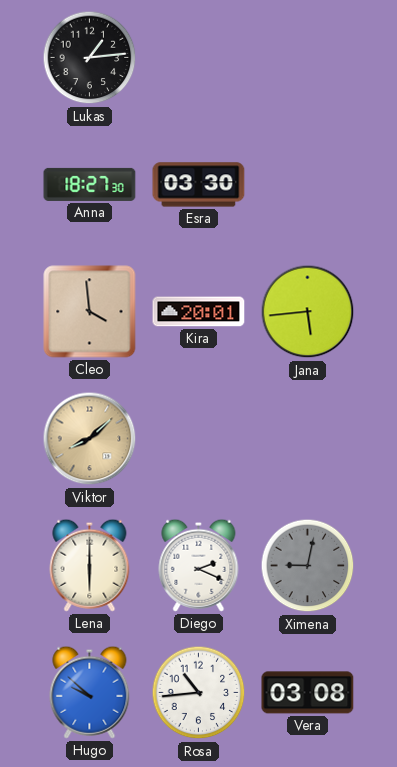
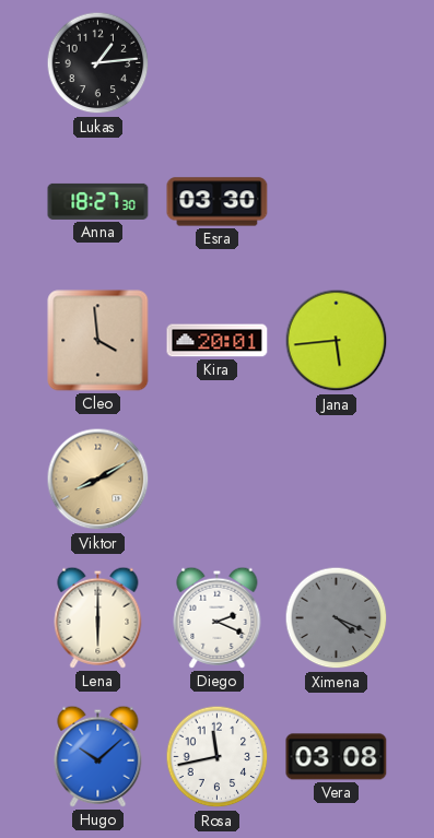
Viktor: 8:08 -> 8:10
Ximena: 9:02 -> 4:19
Hugo: 9:52 -> 10:08
Rosa: 10:44 -> 11:43
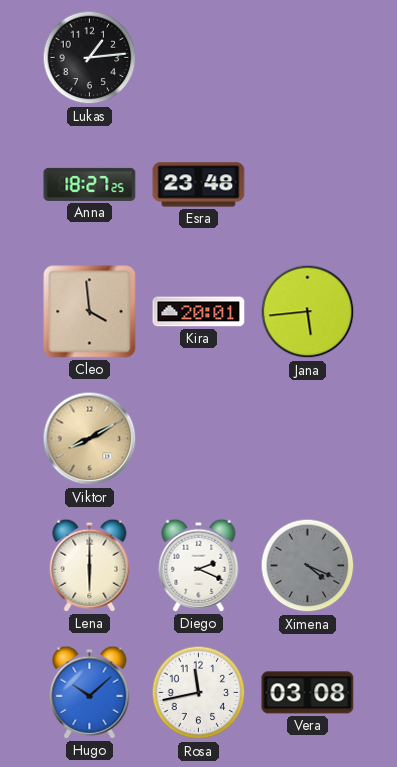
Anna: 18:27:30 -> 18:27:25
Esra: 03:30 -> 23:48
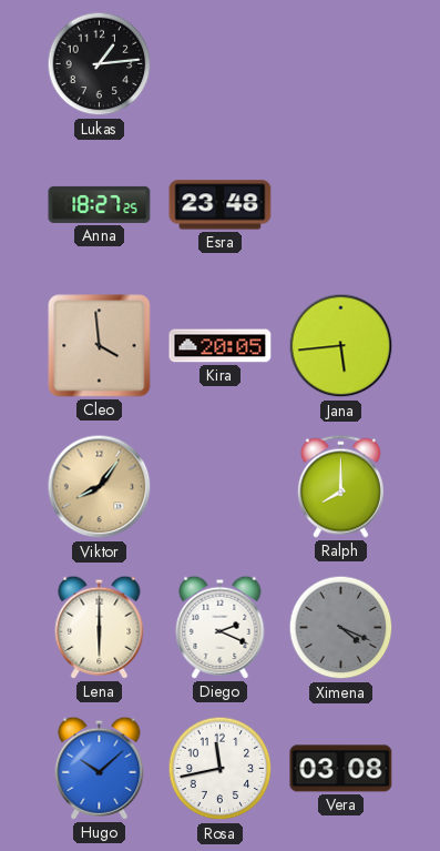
Kira: 20:01 -> 20:05
Viktor: 8:10 -> 8:06
Ralph: none -> 8:00
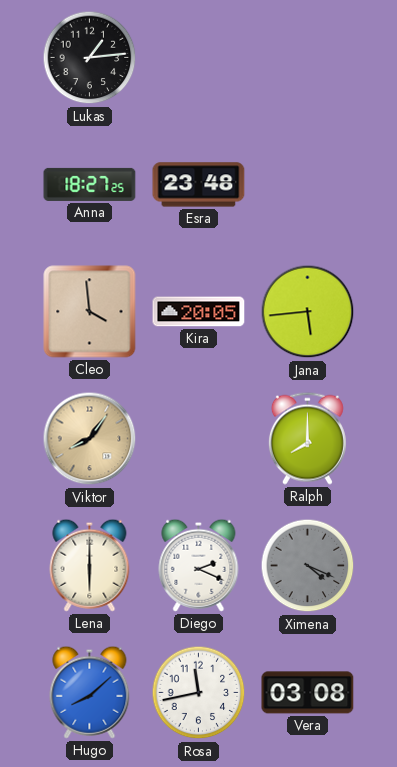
Hugo: 10:08 -> 8:08
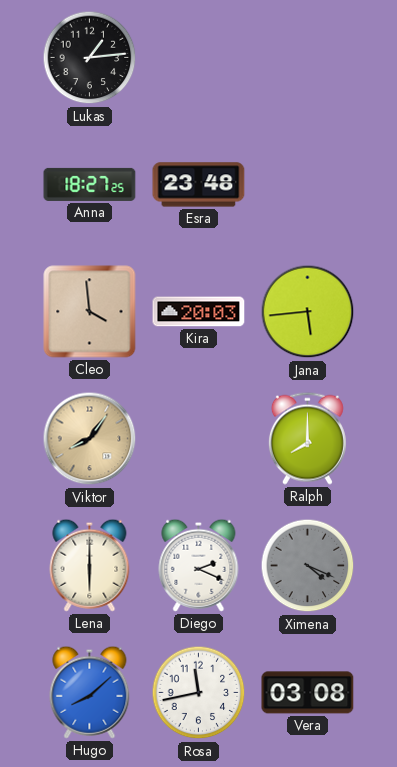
Kira: 20:05 -> 20:03
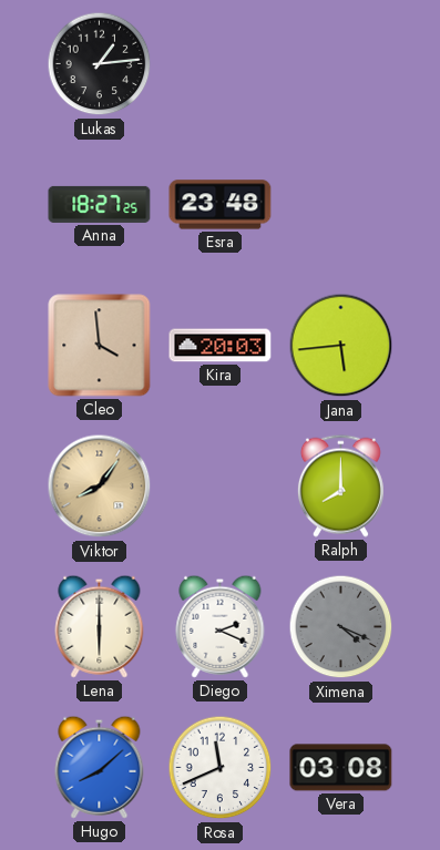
Rosa: 11:43 -> 11:41
